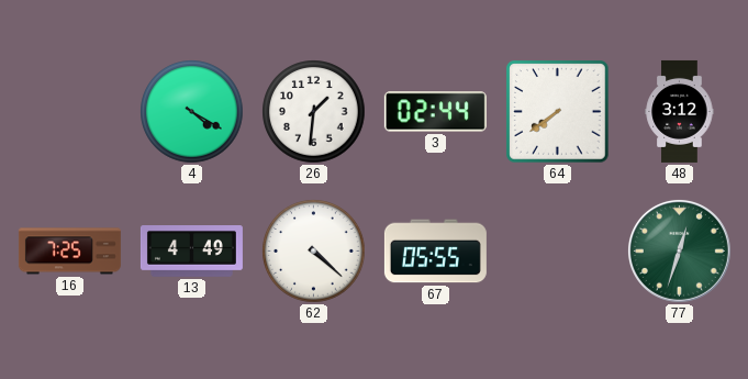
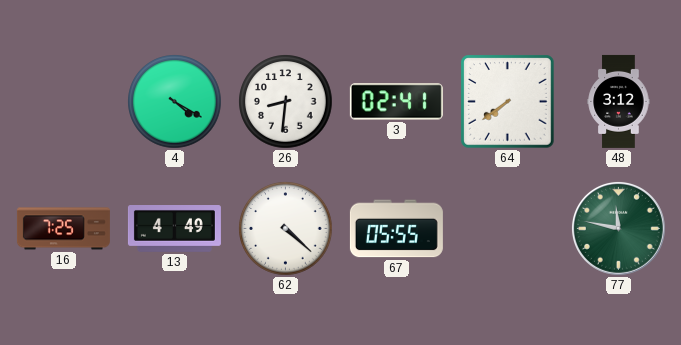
26: 1:31 -> 8:31
3: 02:44 -> 02:41
77: 12:33 -> 11:47
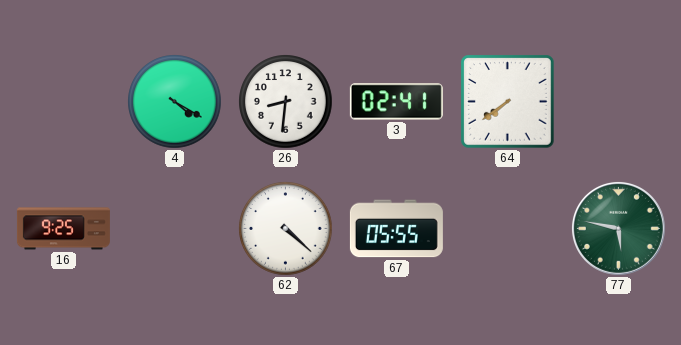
48: 3:12 -> none
16: 7:25 -> 9:25
13: 4:49 -> none
77: 11:47 -> 5:47
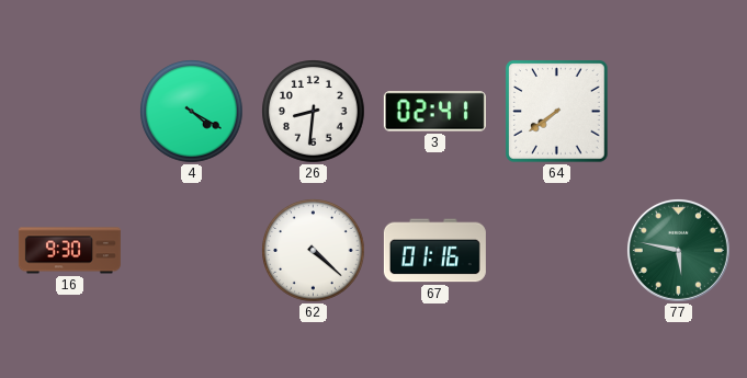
16: 9:25 -> 9:30
67: 05:55 -> 01:16
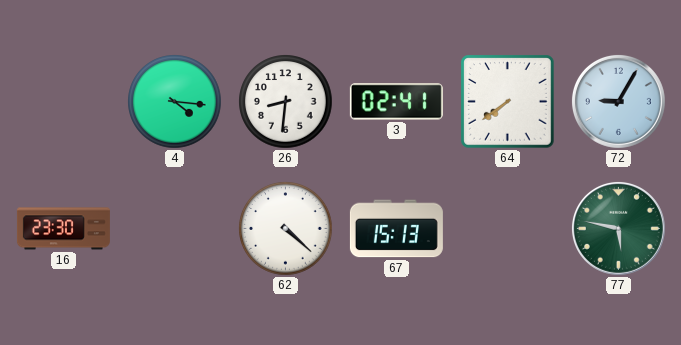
4: 4:20 -> 4:16
72: none -> 9:05
16: 9:30 -> 23:30
67: 01:16 -> 15:13
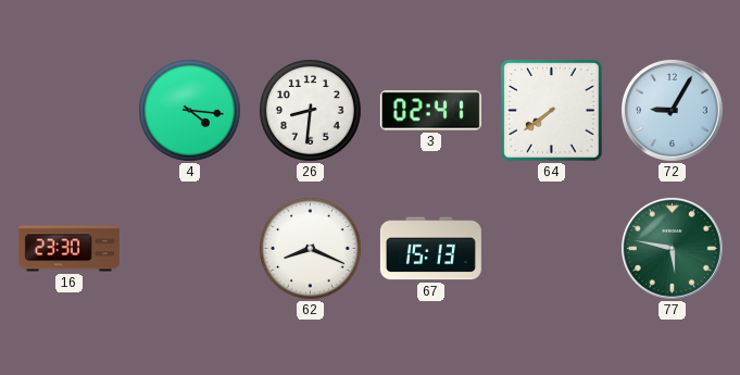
62: 4:22 -> 8:19
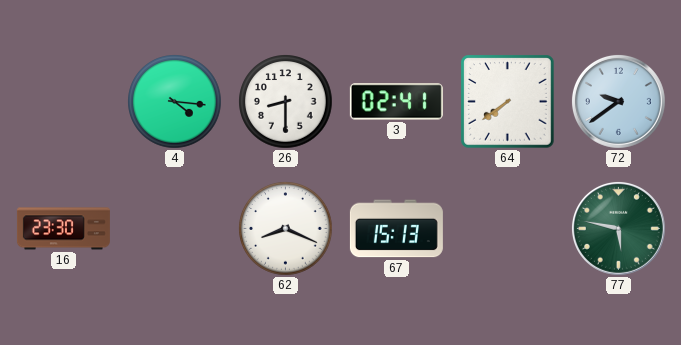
26: 8:31 -> 8:30
72: 9:05 -> 9:39
